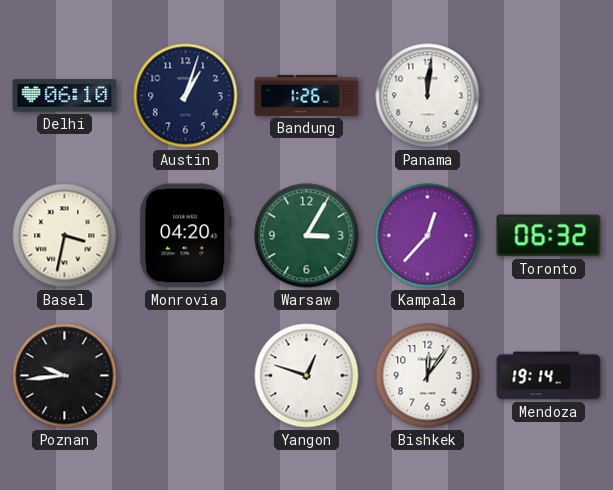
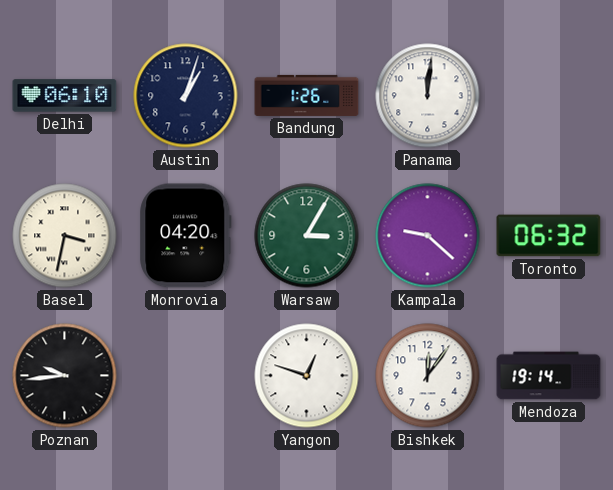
Kampala: 12:37 -> 9:22
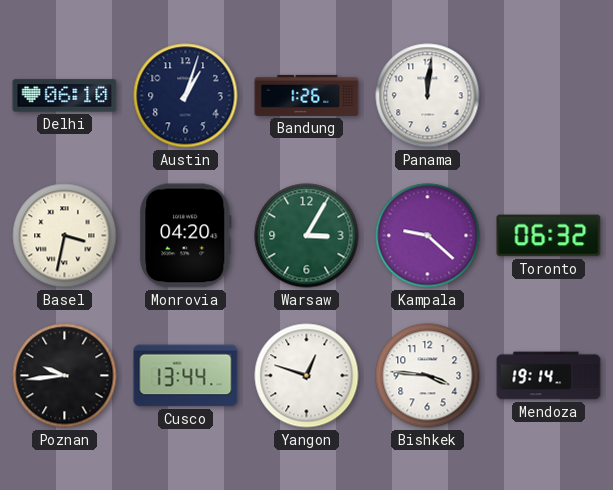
Cusco: none -> 13:44
Bishkek: 12:06 -> 3:46
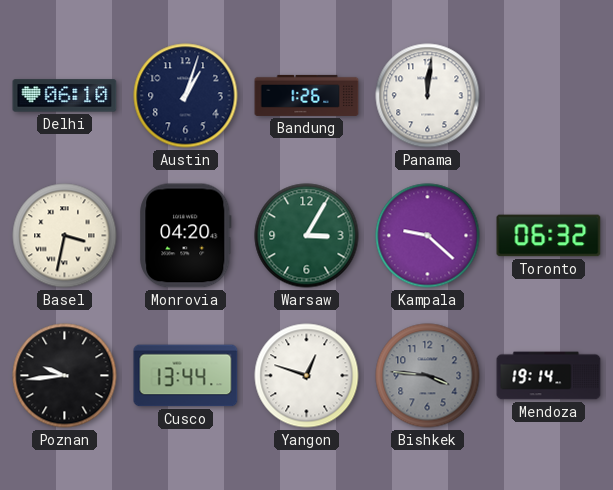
Bishkek dial: white -> grey
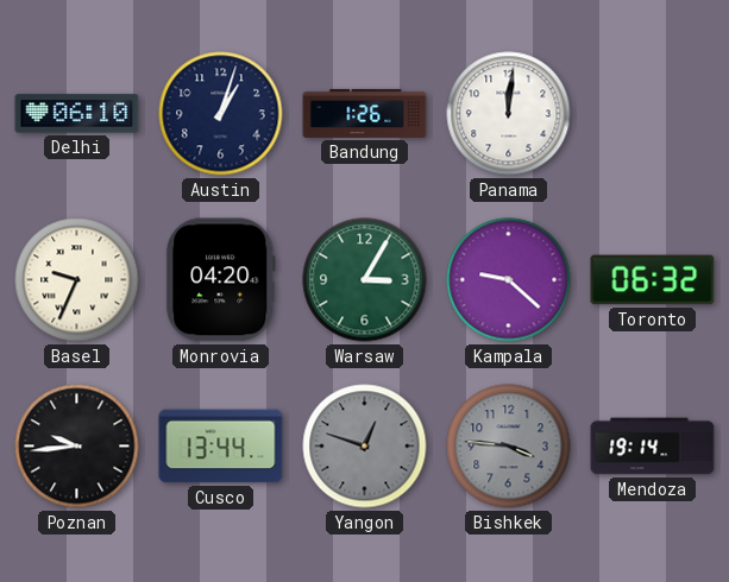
Basel: 3:32 -> 9:34
Yangon dial: white -> grey
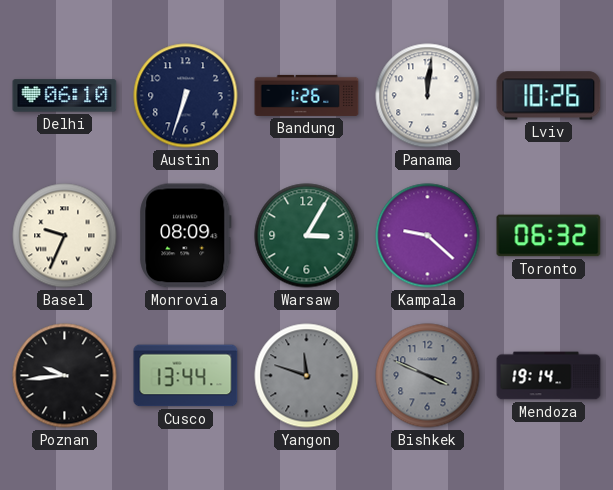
Austin: 1:03 -> 6:33
Lviv: none -> 10:26
Monrovia: 04:20 -> 08:09
Yangon: 12:48 -> 11:48
Bishkek: 3:46 -> 3:49
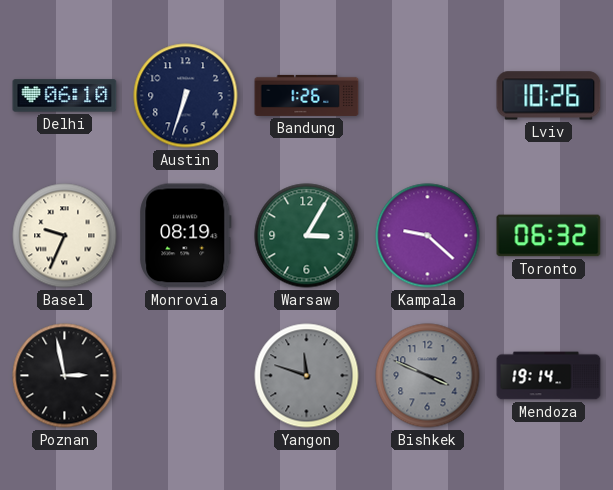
Panama: 12:01 -> none
Monrovia: 08:09 -> 08:19
Poznan: 9:44 -> 2:58
Cusco: 13:44 -> none
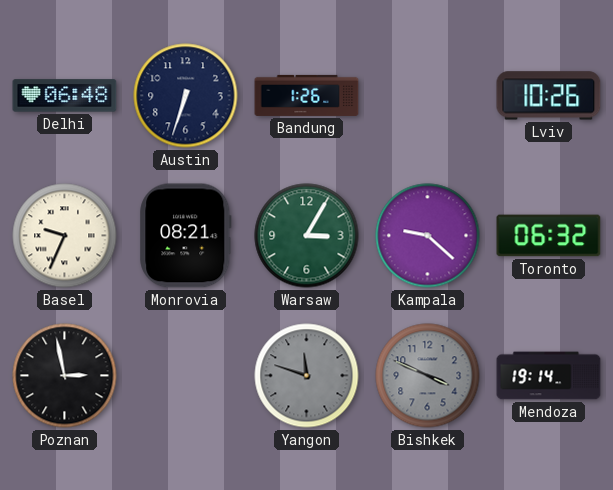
Delhi: 06:10 -> 06:48
Monrovia: 08:19 -> 08:21
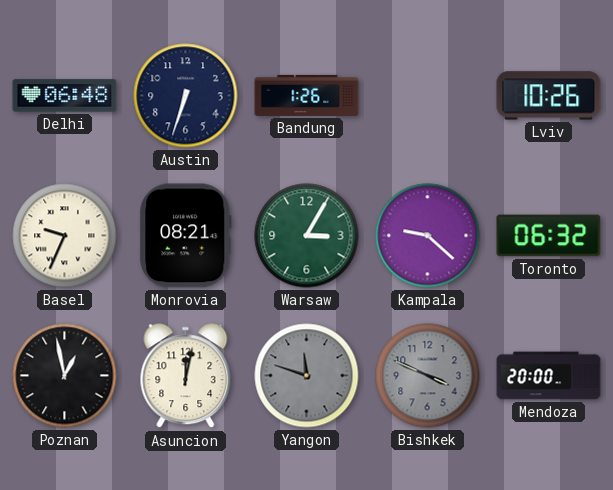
Poznan: 2:58 -> 12:58
Asuncion: none -> 12:02
Mendoza: 19:14 -> 20:00
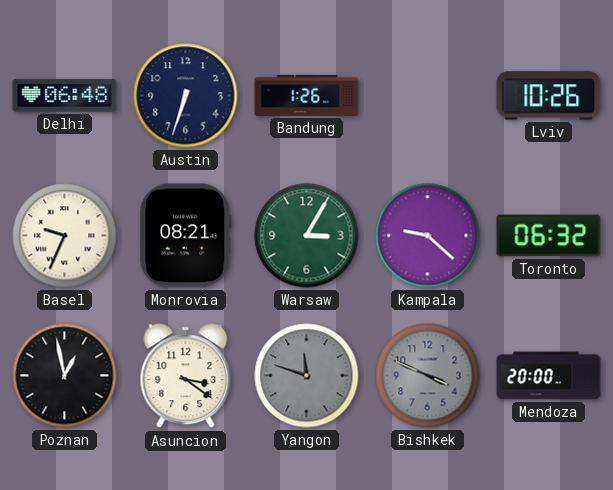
Asuncion: 12:02 -> 3:21
